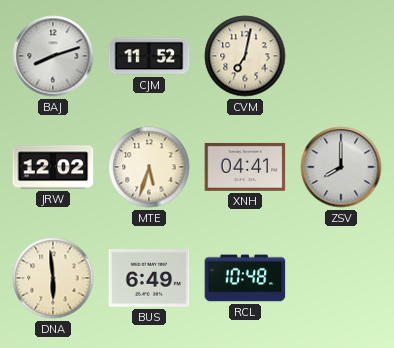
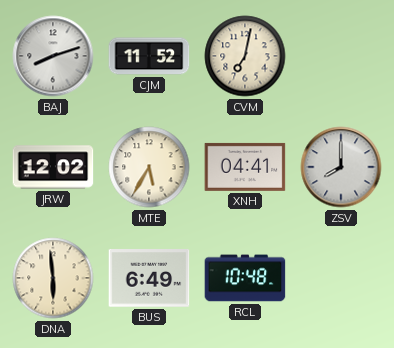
MTE: 5:33 -> 5:35
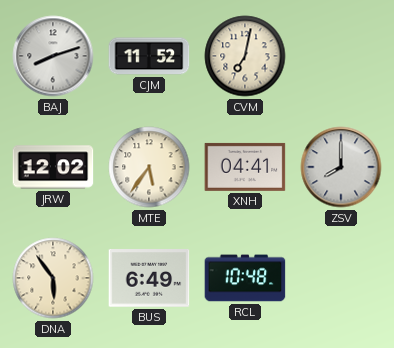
MTE: 5:35 -> 5:36
DNA: 5:59 -> 5:54
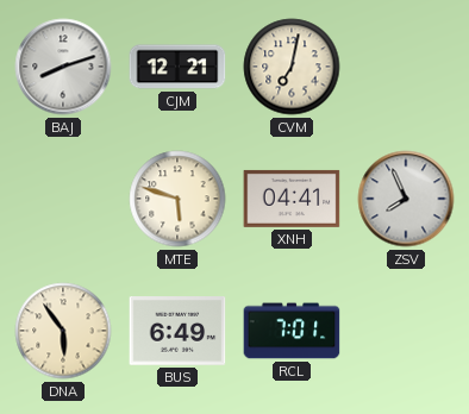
CJM: 11:52 -> 12:21
JRW: 12:02 -> none
MTE: 5:36 -> 5:48
ZSV: 8:00 -> 7:56
RCL: 10:48 -> 7:01
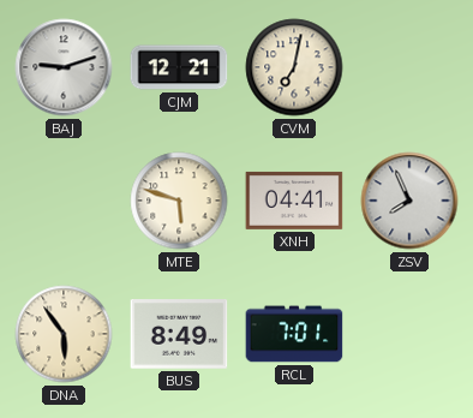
BAJ: 8:12 -> 9:12
BUS: 6:49 -> 8:49
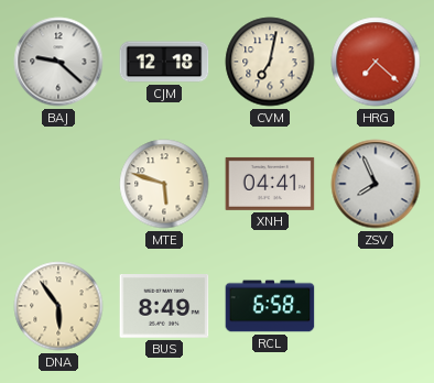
BAJ: 9:12 -> 9:22
CJM: 12:21 -> 12:18
HRG: none -> 7:22
RCL: 7:01 -> 6:58
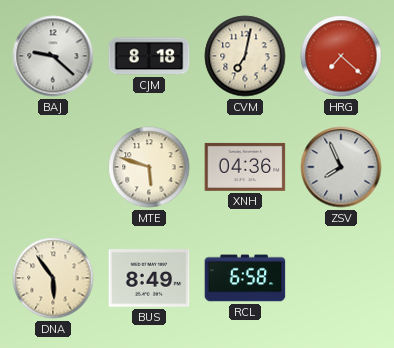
CJM: 12:18 -> 8:18
XNH: 04:41 -> 04:36
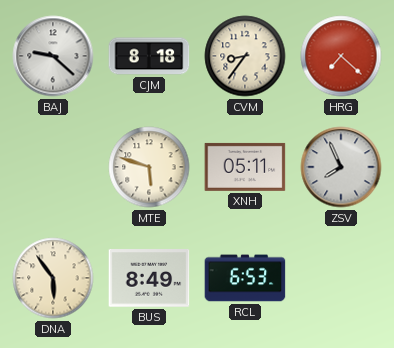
CVM: 7:02 -> 8:36
XNH: 04:36 -> 05:11
RCL: 6:58 -> 6:53
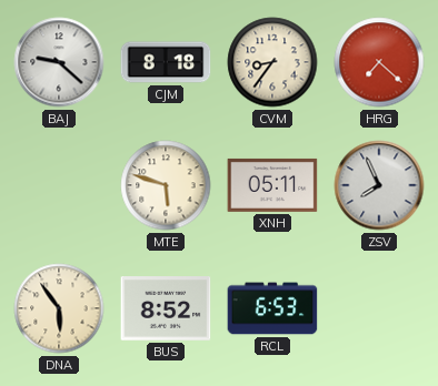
BUS: 8:49 -> 8:52
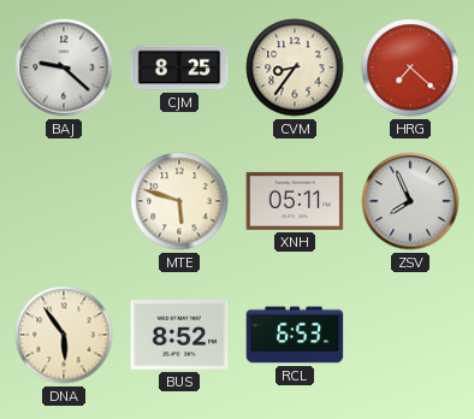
CJM: 8:18 -> 8:25
